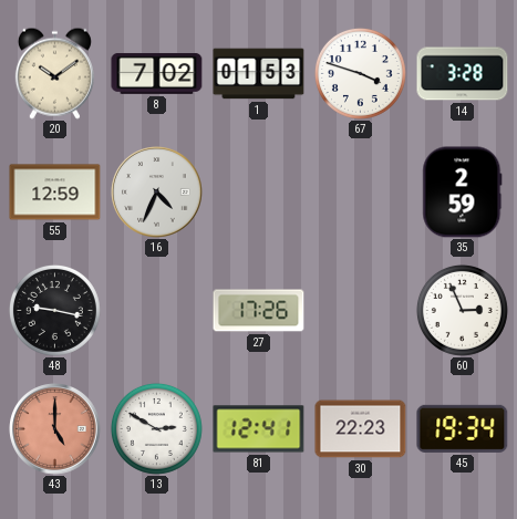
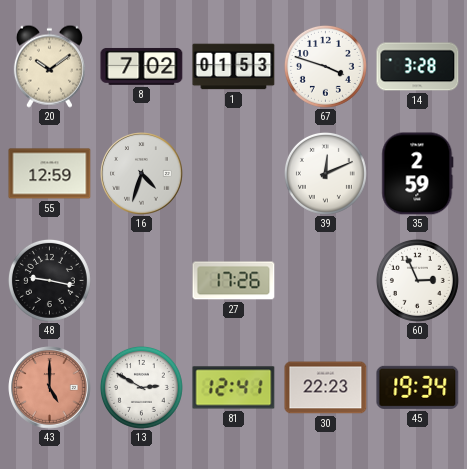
16: 4:34 -> 4:33
39: none -> 12:11
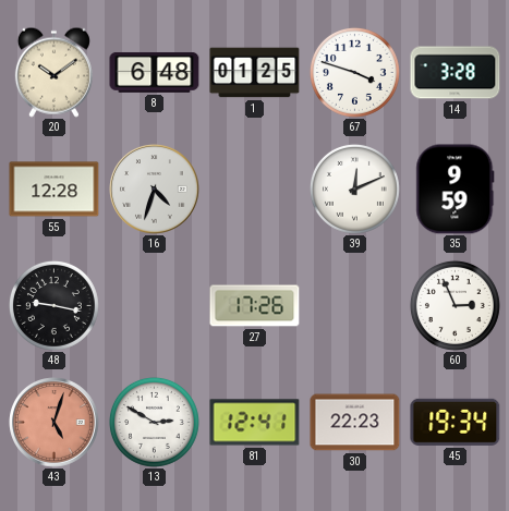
8: 7:02 -> 6:48
1: 01:53 -> 01:25
55: 12:59 -> 12:28
35: 2:59 -> 9:59
43: 5:00 -> 5:03
